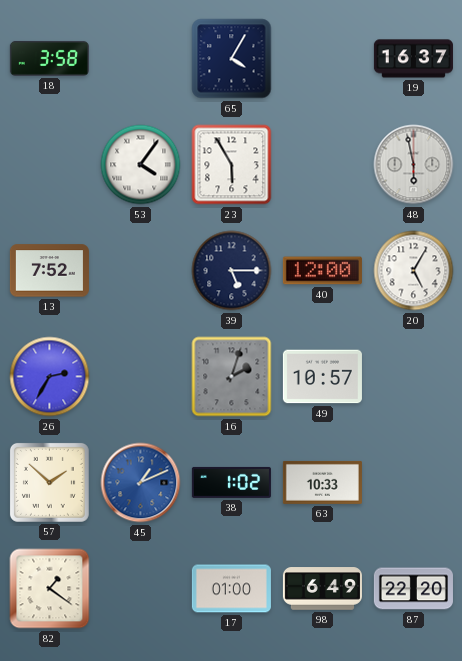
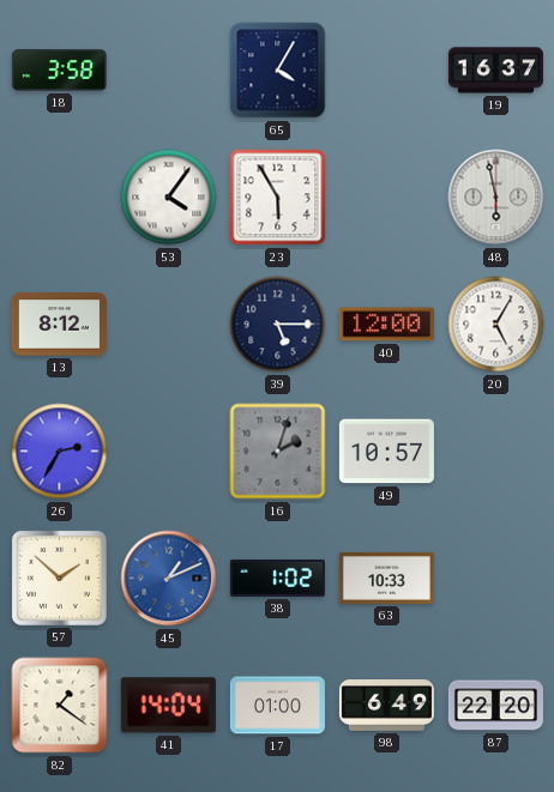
13: 7:52 -> 8:12
41: none -> 14:04
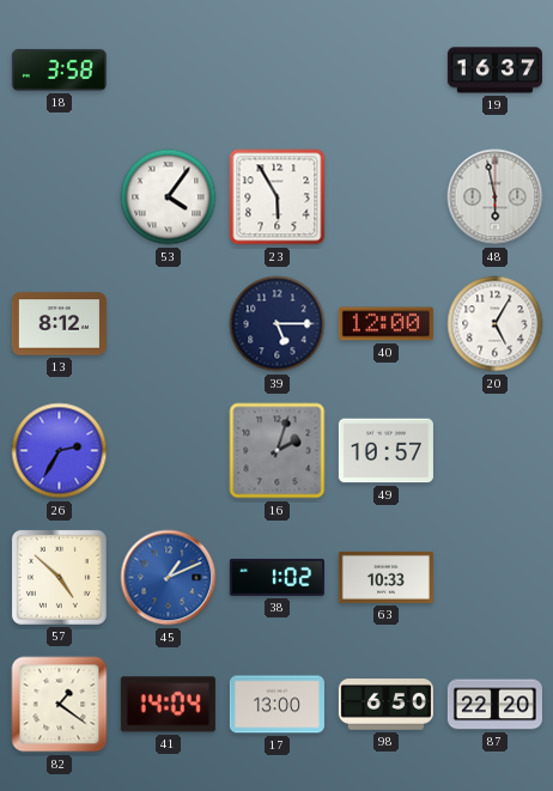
65: 4:05 -> none
57: 1:52 -> 4:52
17: 01:00 -> 13:00
98: 6:49 -> 6:50
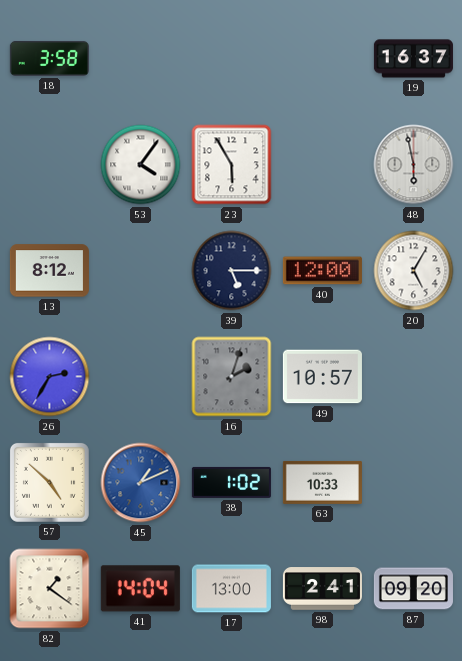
98: 6:50 -> 2:41
87: 22:20 -> 09:20
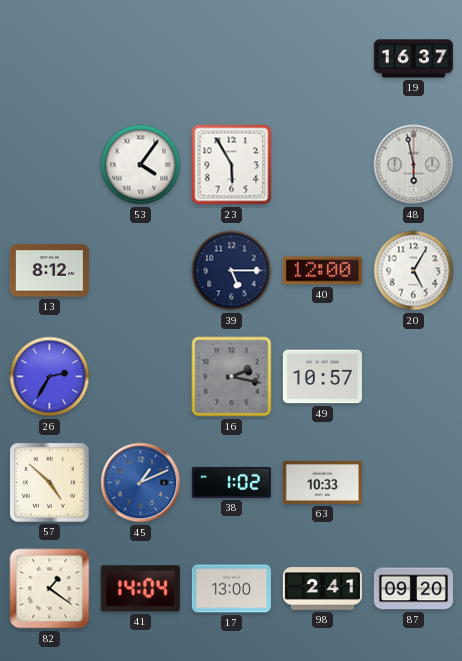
18: 3:58 -> none
16: 2:03 -> 2:17
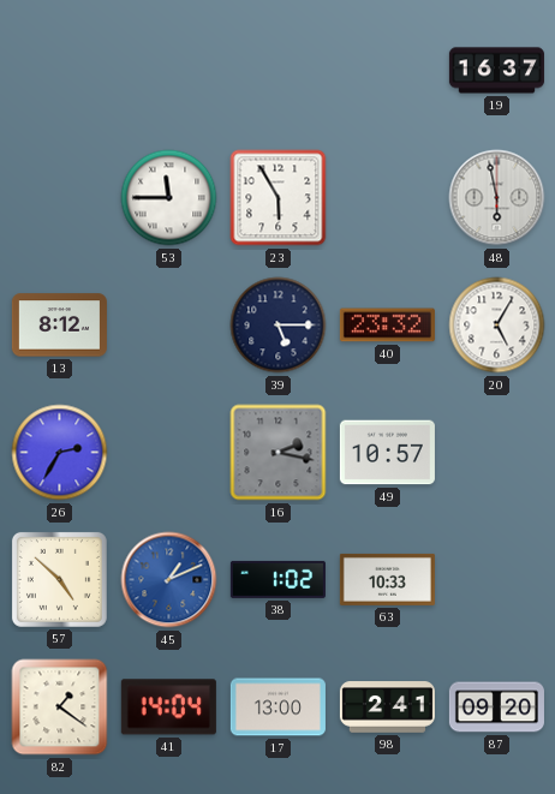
53: 4:06 -> 11:45
40: 12:00 -> 23:32
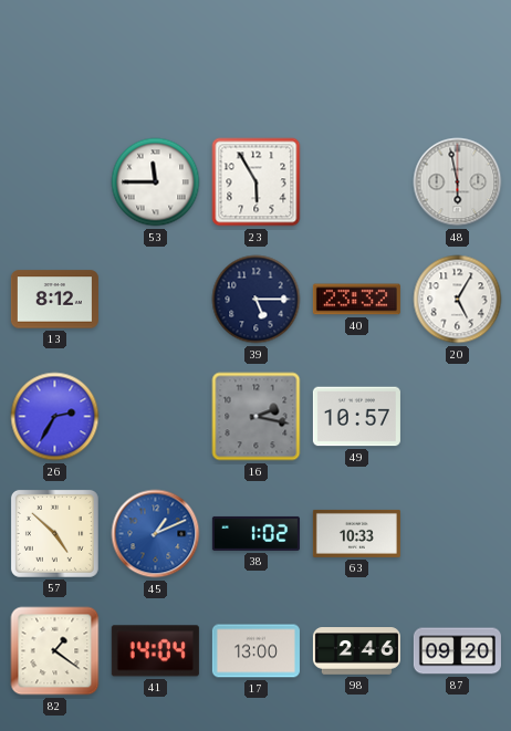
19: 16:37 -> none
98: 2:41 -> 2:46
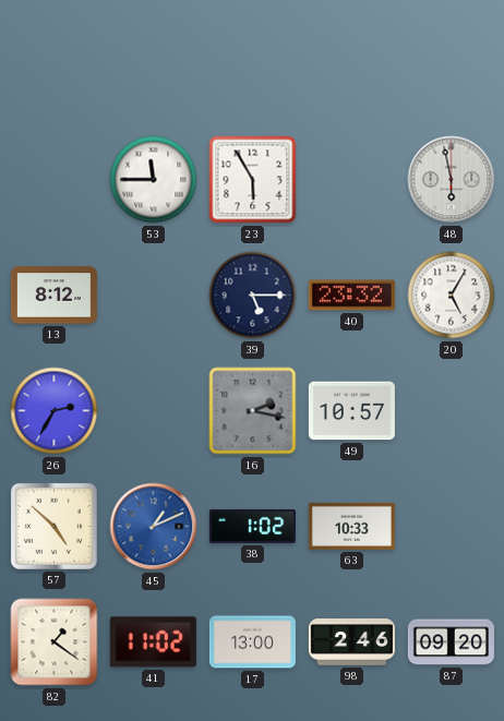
41: 14:04 -> 11:02
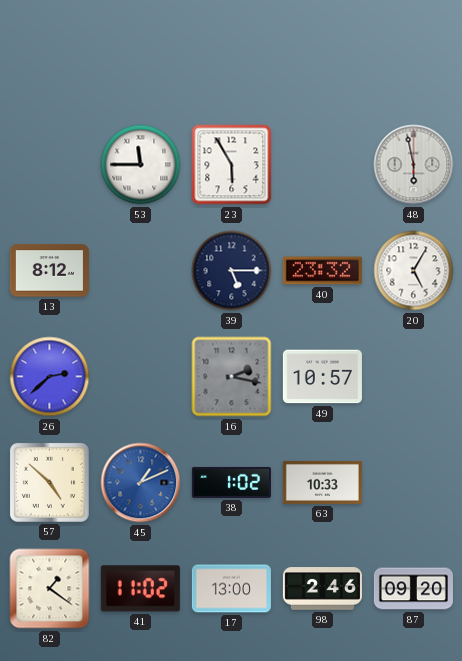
26: 2:35 -> 2:38
